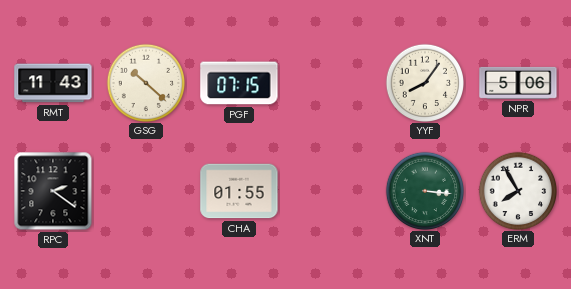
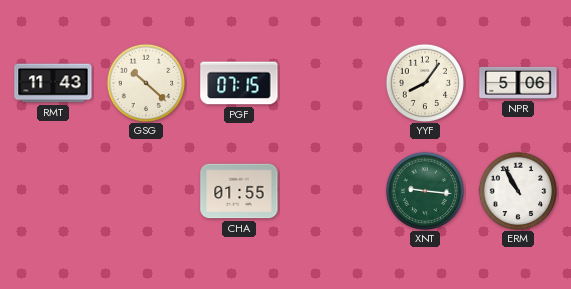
RPC: 2:21 -> none
XNT: 3:16 -> 9:16
ERM: 7:55 -> 10:55
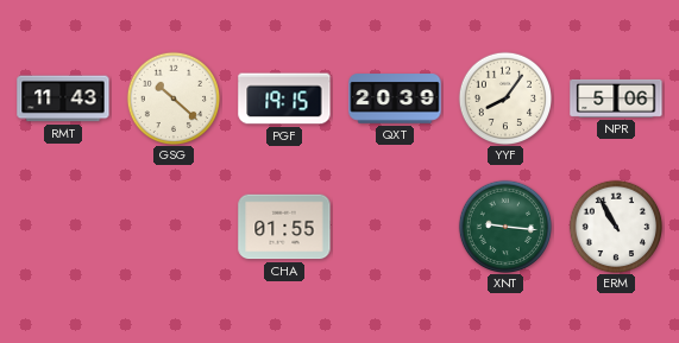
PGF: 07:15 -> 19:15
QXT: none -> 20:39
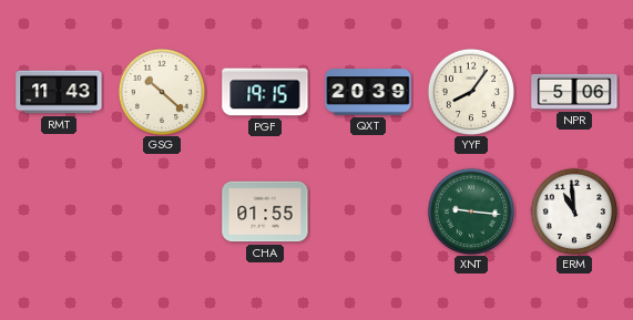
ERM: 10:55 -> 10:59
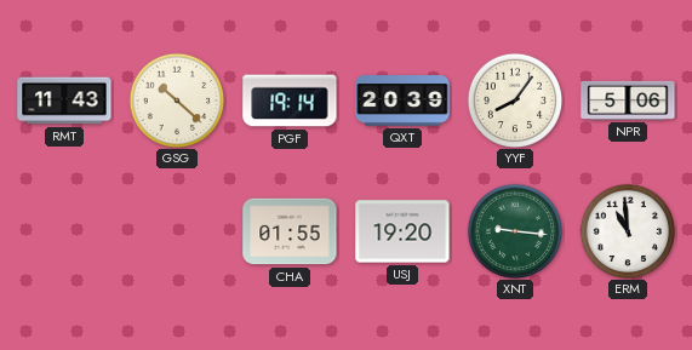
PGF: 19:15 -> 19:14
USJ: none -> 19:20
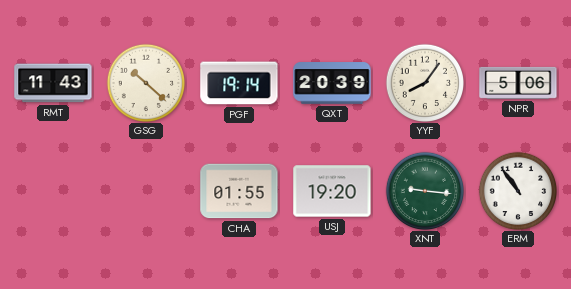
ERM: 10:59 -> 10:54
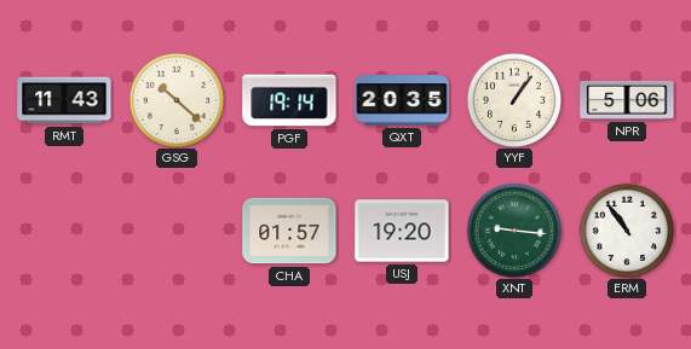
QXT: 20:39 -> 20:35
YYF: 8:06 -> 1:06
CHA: 01:55 -> 01:57
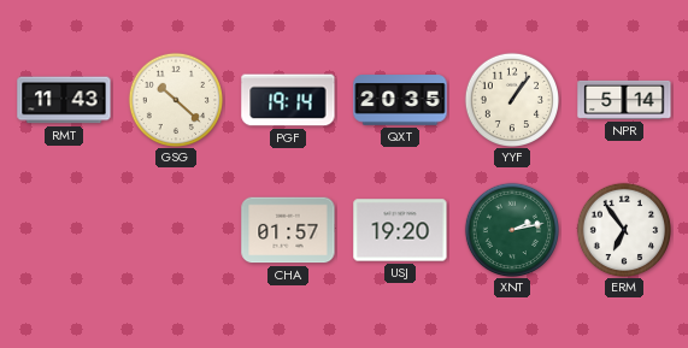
NPR: 5:06 -> 5:14
XNT: 9:16 -> 2:13
ERM: 10:54 -> 6:54
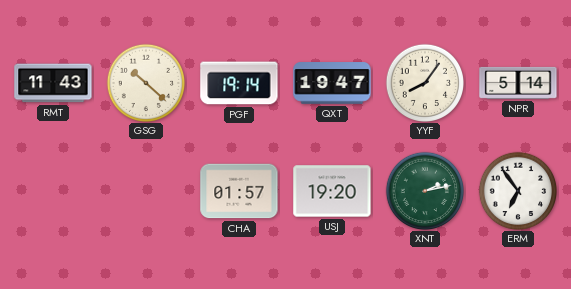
QXT: 20:35 -> 19:47
YYF: 1:06 -> 8:06
